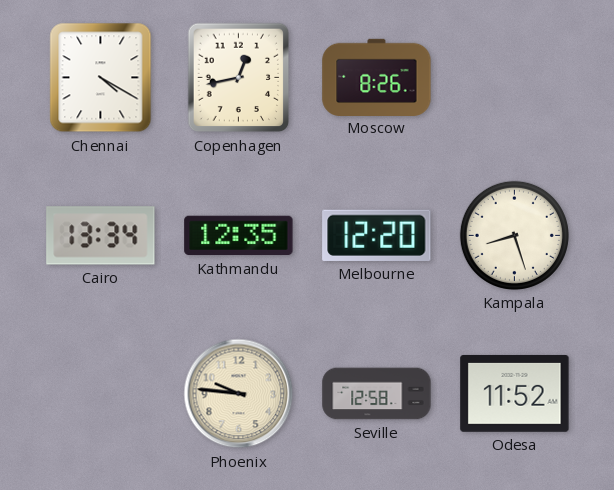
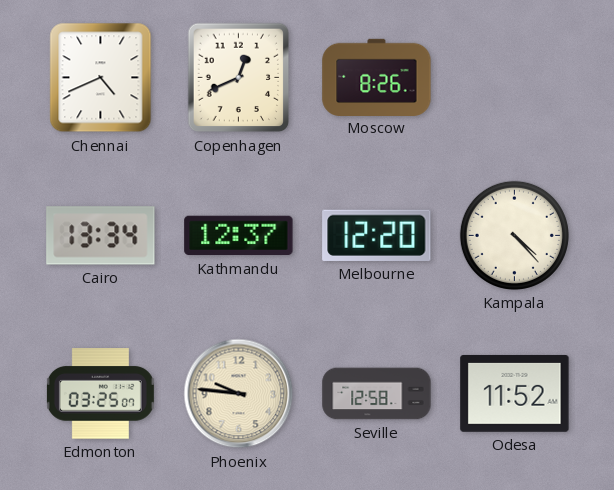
Chennai: 4:20 -> 4:41
Copenhagen: 12:43 -> 12:41
Kathmandu: 12:35 -> 12:37
Kampala: 8:27 -> 4:23
Edmonton: none -> 03:25
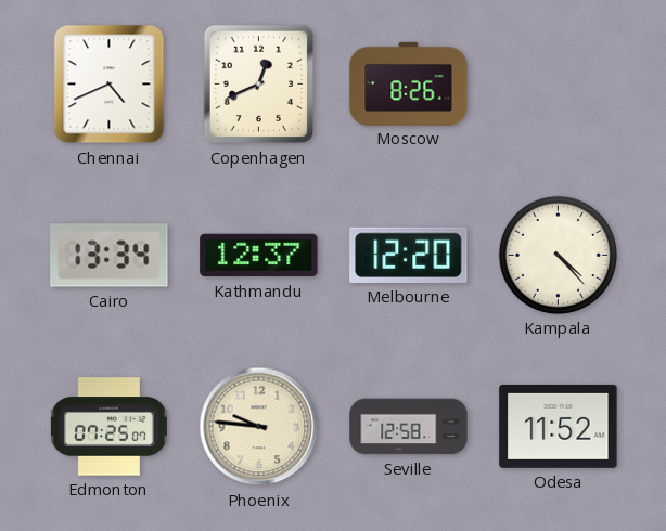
Edmonton: 03:25 -> 07:25
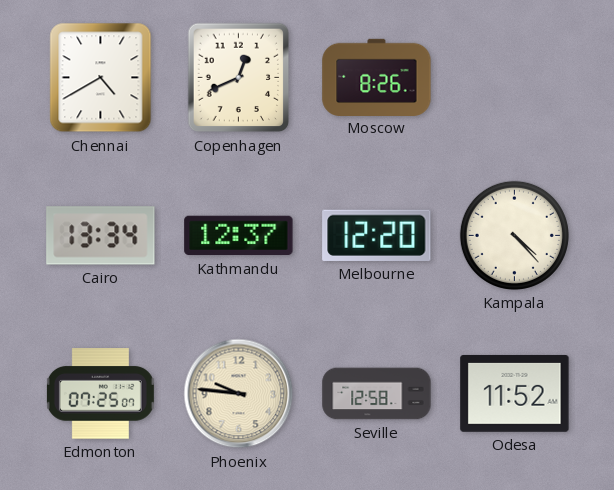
Chennai: 4:41 -> 4:40
